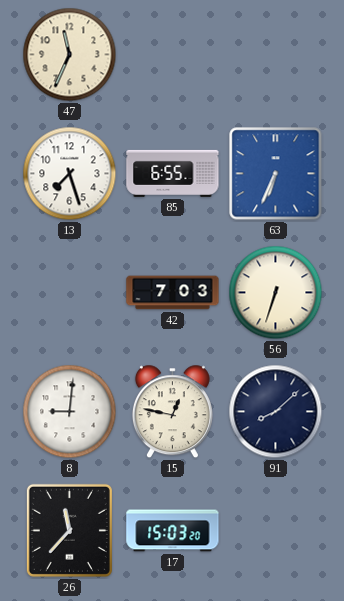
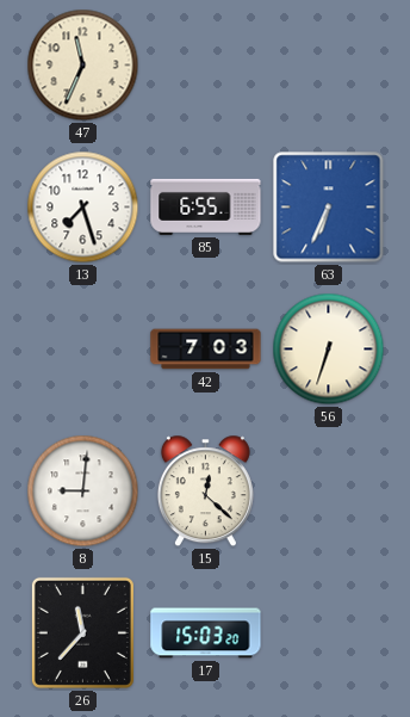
15: 12:47 -> 12:22
91: 8:08 -> none
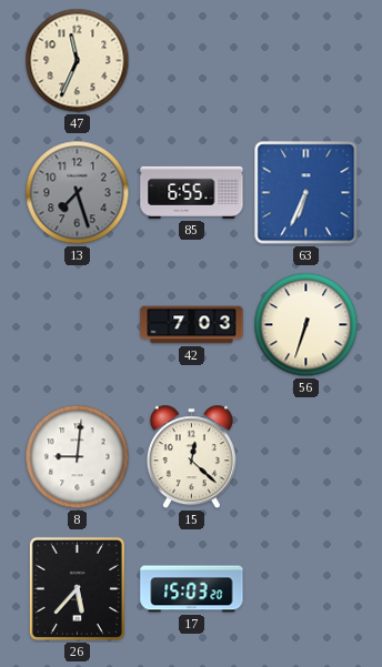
13 dial: white -> grey
26: 11:37 -> 5:37
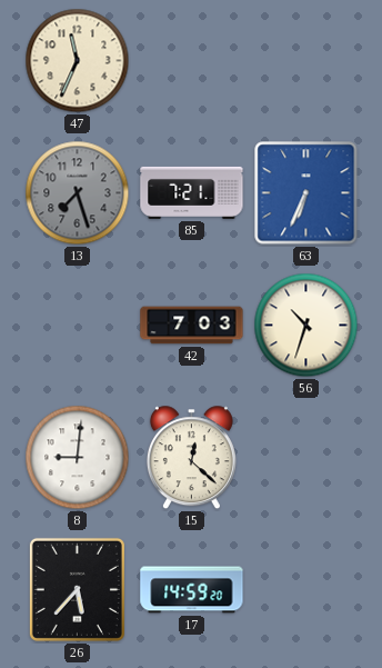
85: 6:55 -> 7:21
56: 6:33 -> 10:33
17: 15:03 -> 14:59
